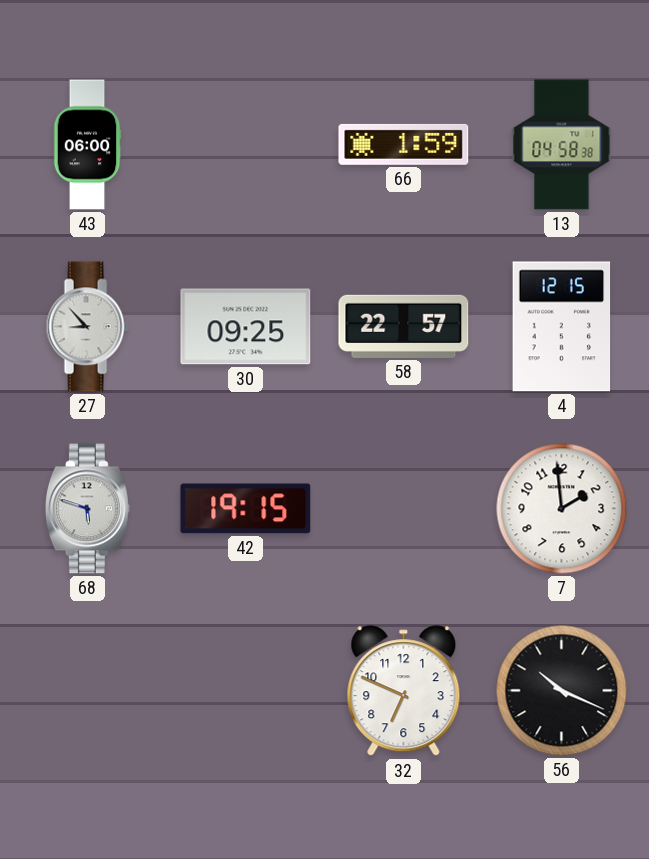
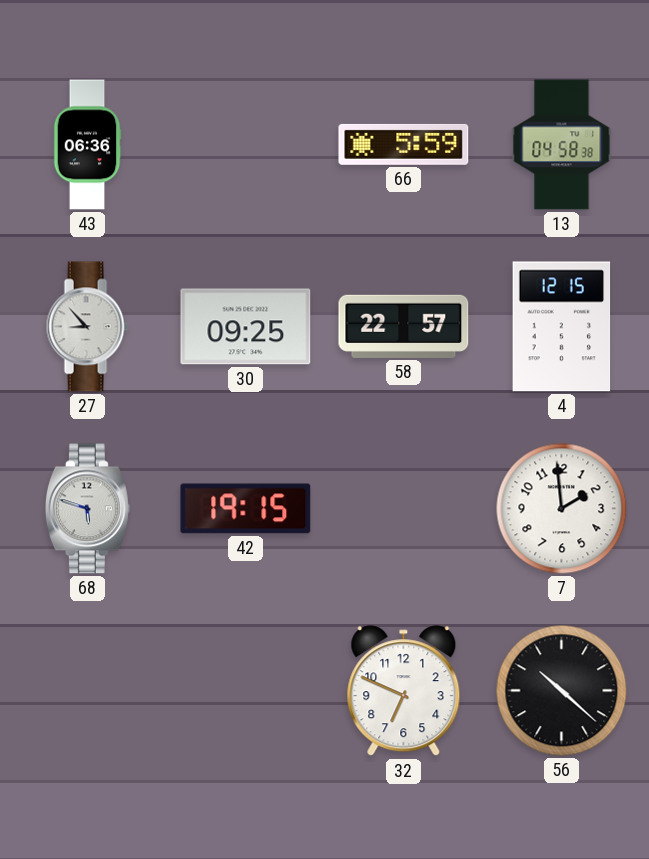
43: 06:00 -> 06:36
66: 1:59 -> 5:59
56: 10:19 -> 10:22
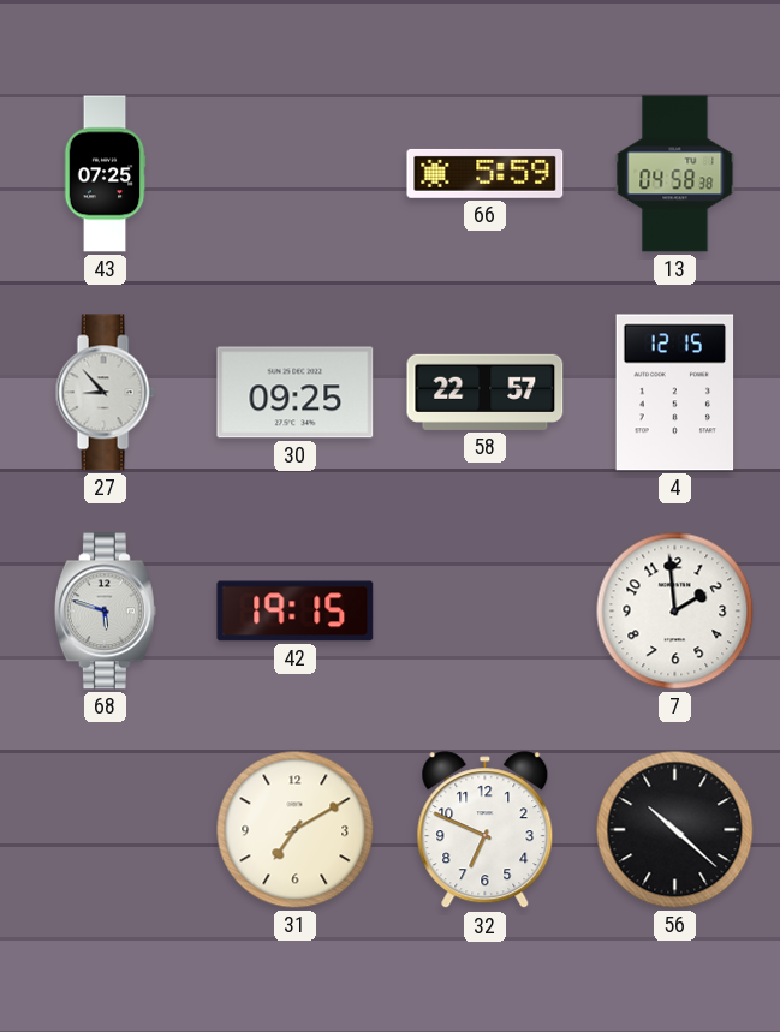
43: 06:36 -> 07:25
31: none -> 7:10
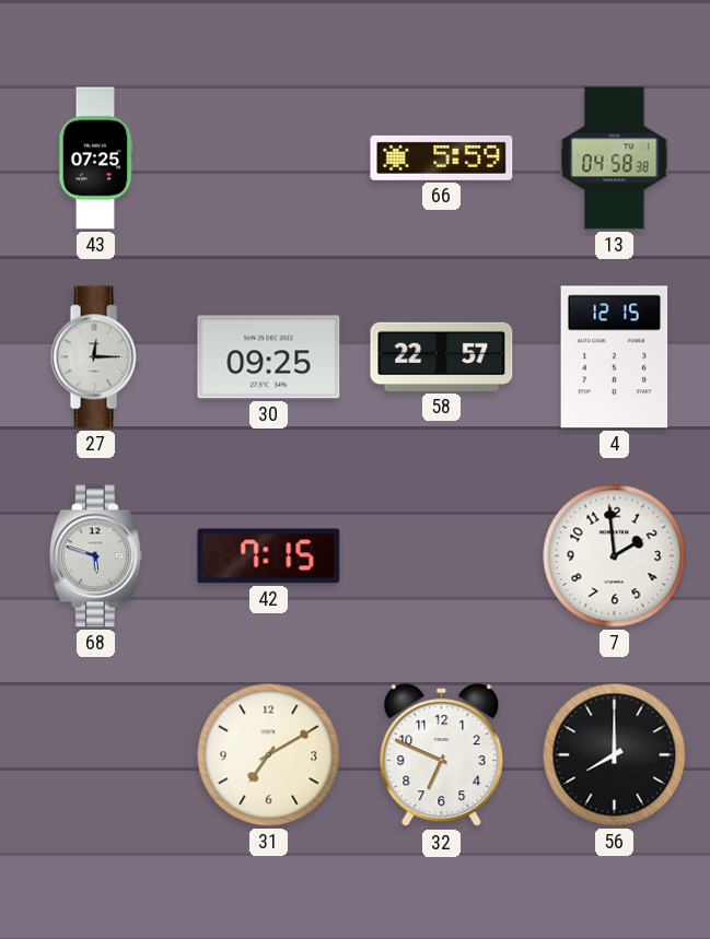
27: 8:53 -> 12:15
42: 19:15 -> 7:15
56: 10:22 -> 8:00
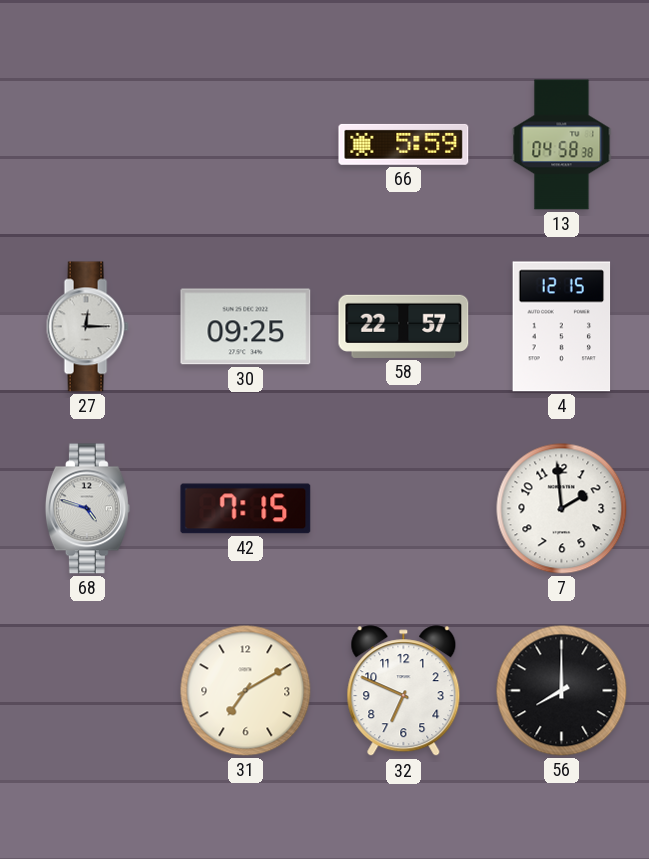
43: 07:25 -> none
68: 5:48 -> 4:48
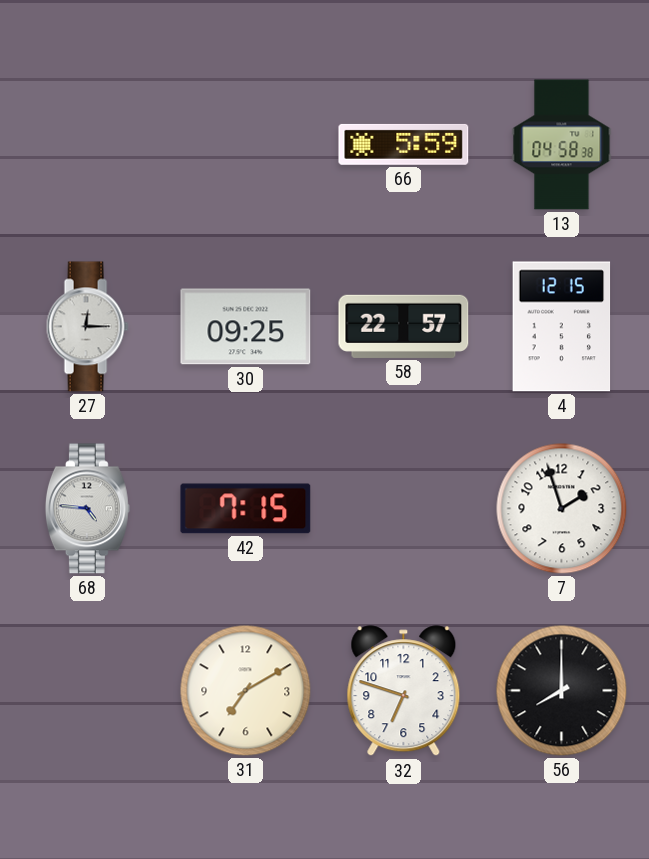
68: 4:48 -> 4:46
7: 1:59 -> 1:57
32: 6:49 -> 6:48
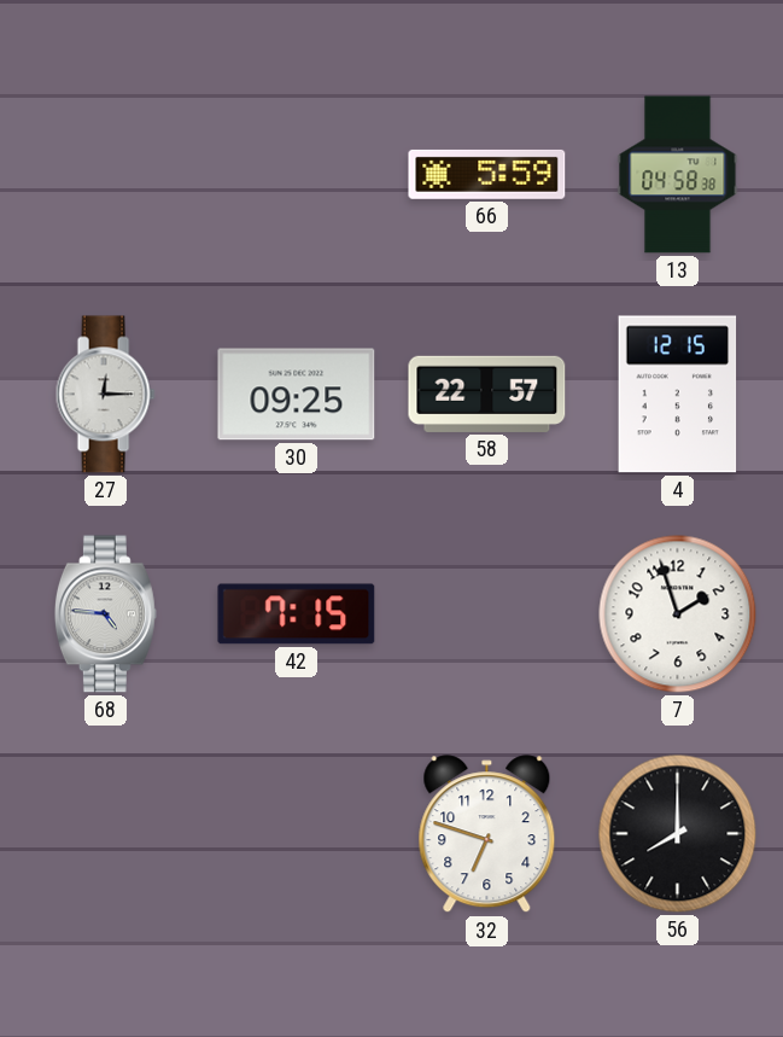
31: 7:10 -> none
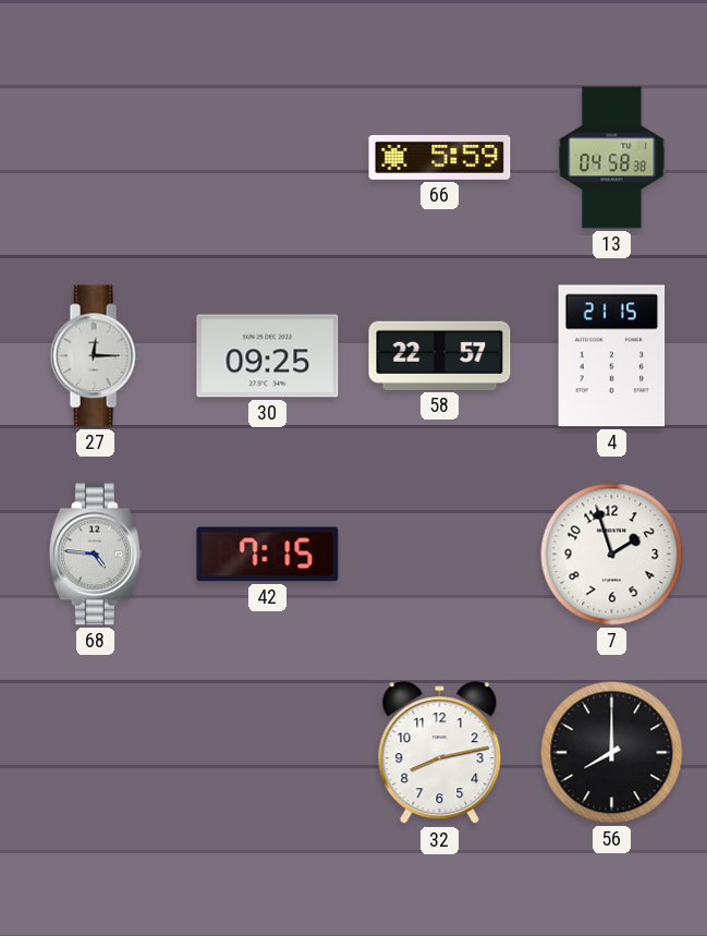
4: 12:15 -> 21:15
32: 6:48 -> 8:13
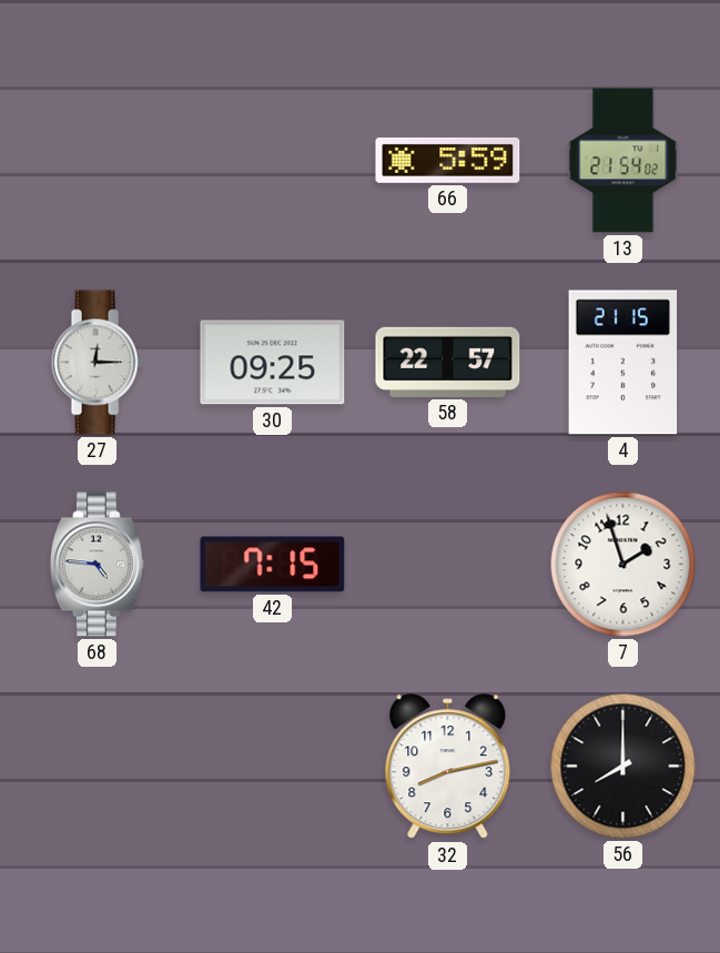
13: 04:58 -> 21:54
